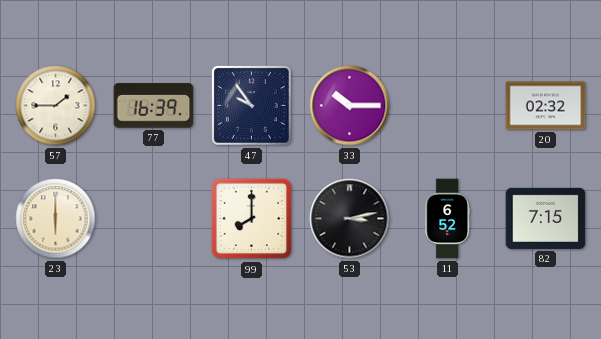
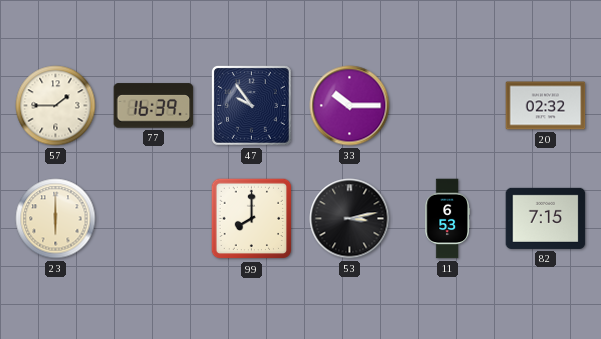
11: 6:52 -> 6:53
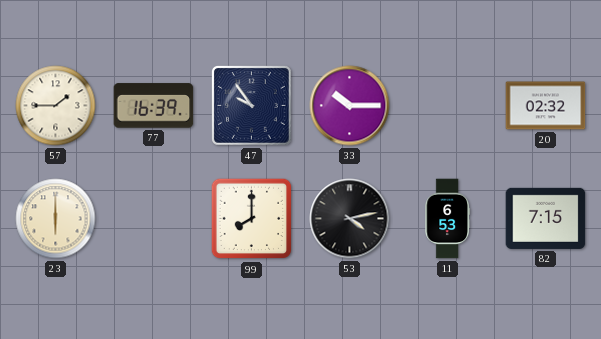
53: 3:13 -> 4:13
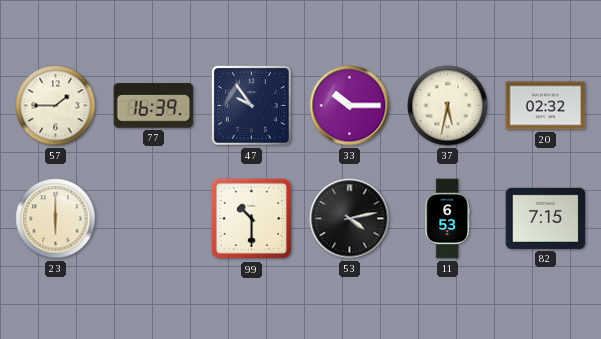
37: none -> 5:32
99: 8:00 -> 10:30
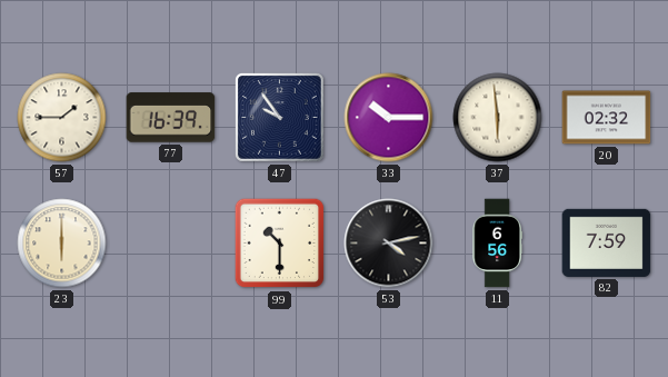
37: 5:32 -> 5:59
11: 6:53 -> 6:56
82: 7:15 -> 7:59
